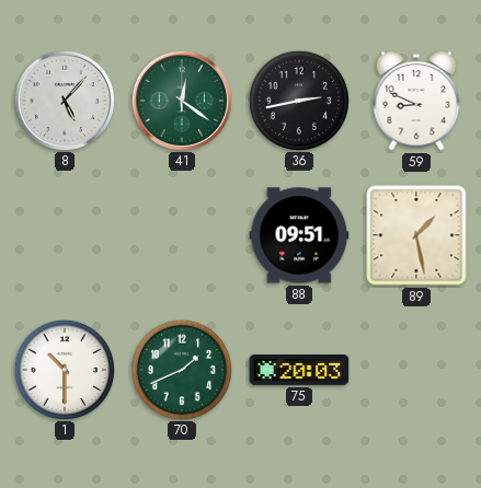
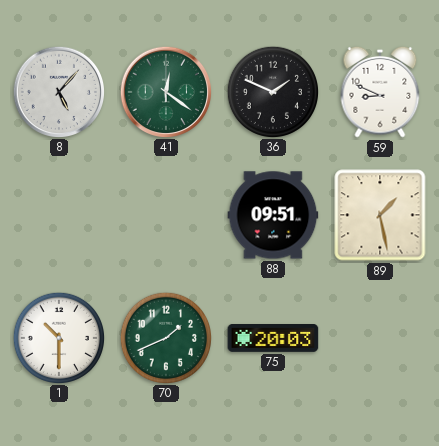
36: 2:43 -> 1:49
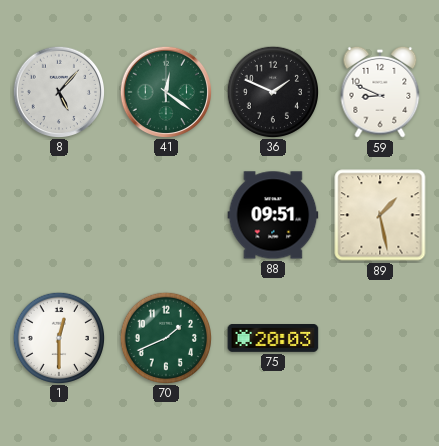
1: 10:30 -> 12:30
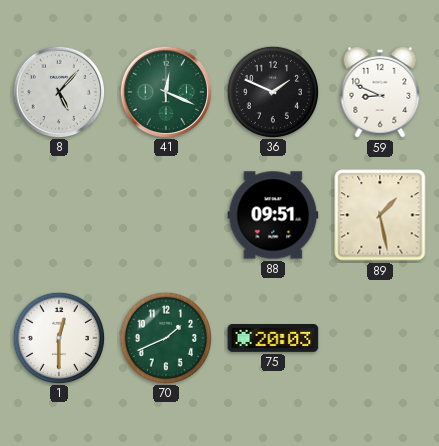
41: 12:21 -> 12:19
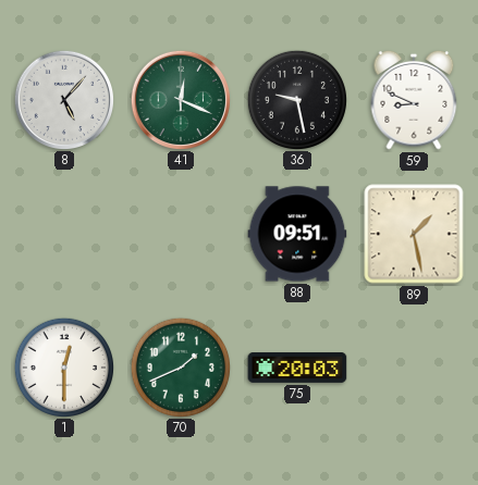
36: 1:49 -> 9:28
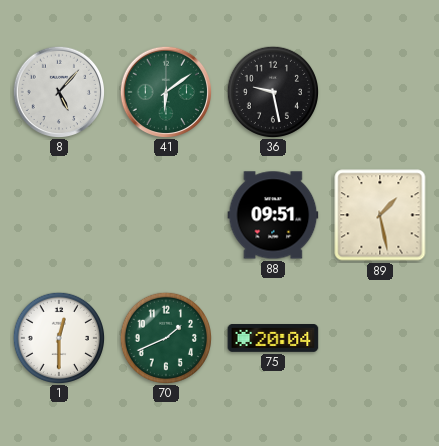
41: 12:19 -> 6:09
59: 8:49 -> none
75: 20:03 -> 20:04
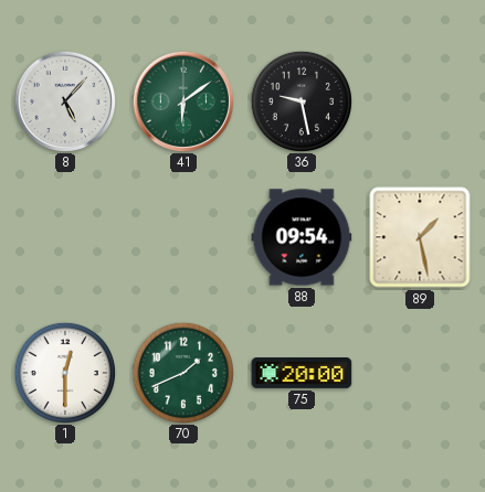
88: 09:51 -> 09:54
75: 20:04 -> 20:00
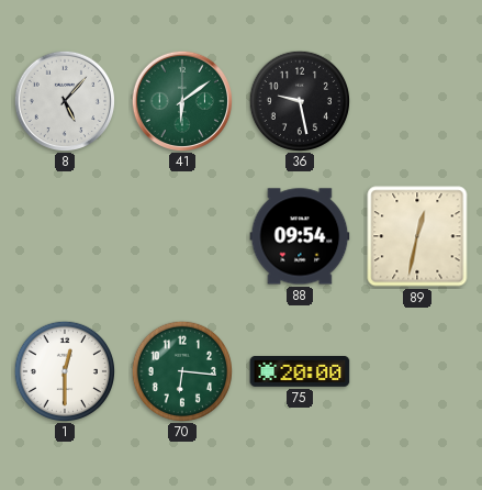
89: 1:28 -> 12:32
70: 1:41 -> 6:16
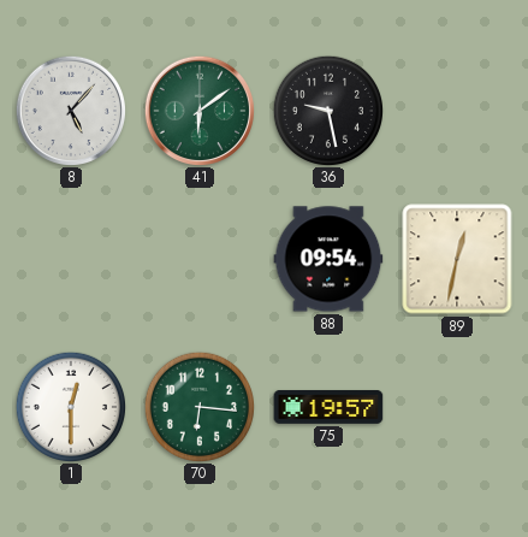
75: 20:00 -> 19:57
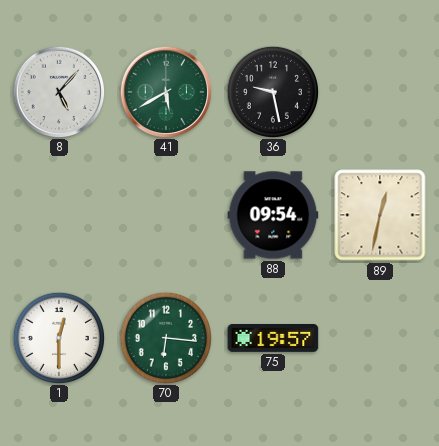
41: 6:09 -> 5:40
